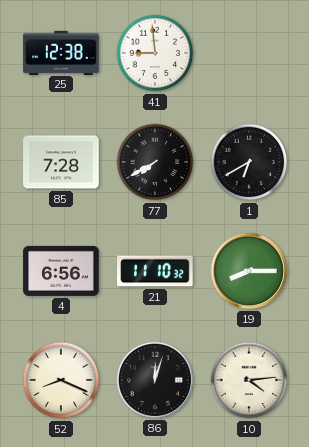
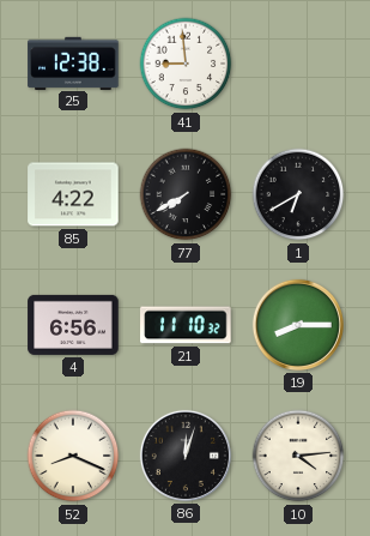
85: 7:28 -> 4:22
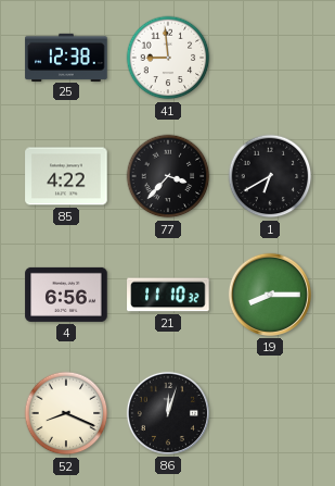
77: 7:40 -> 3:37
10: 4:14 -> none
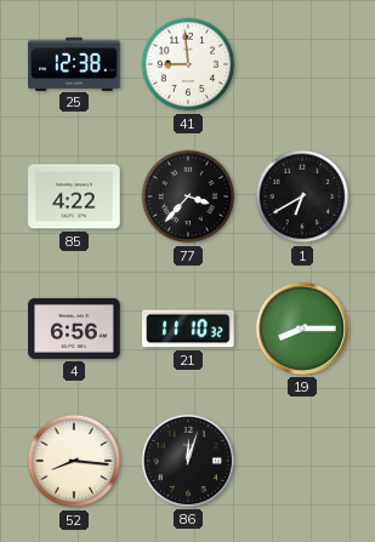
52: 8:19 -> 8:16
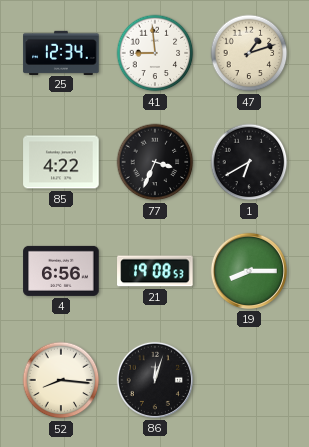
25: 12:38 -> 12:34
47: none -> 1:12
77: 3:37 -> 3:34
21: 11:10 -> 19:08
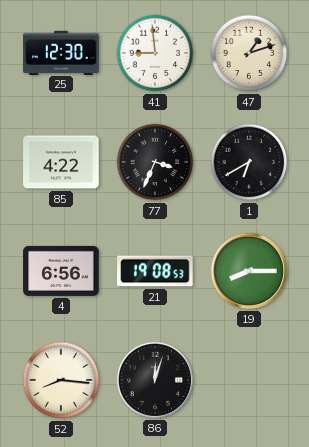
25: 12:34 -> 12:30
